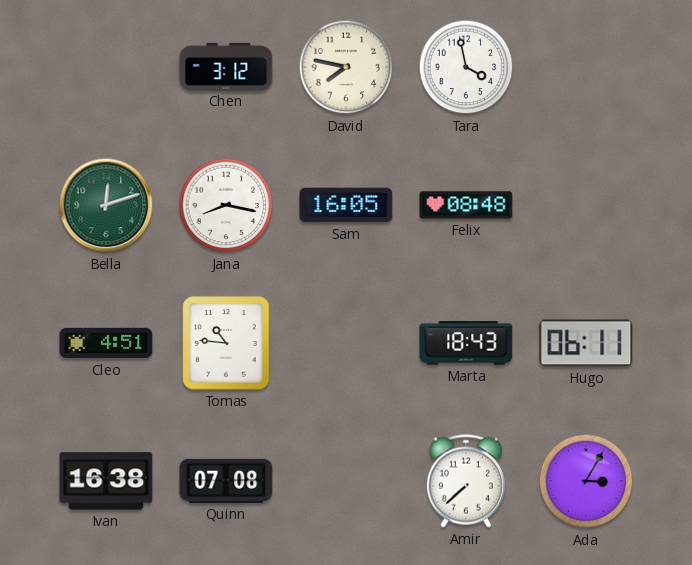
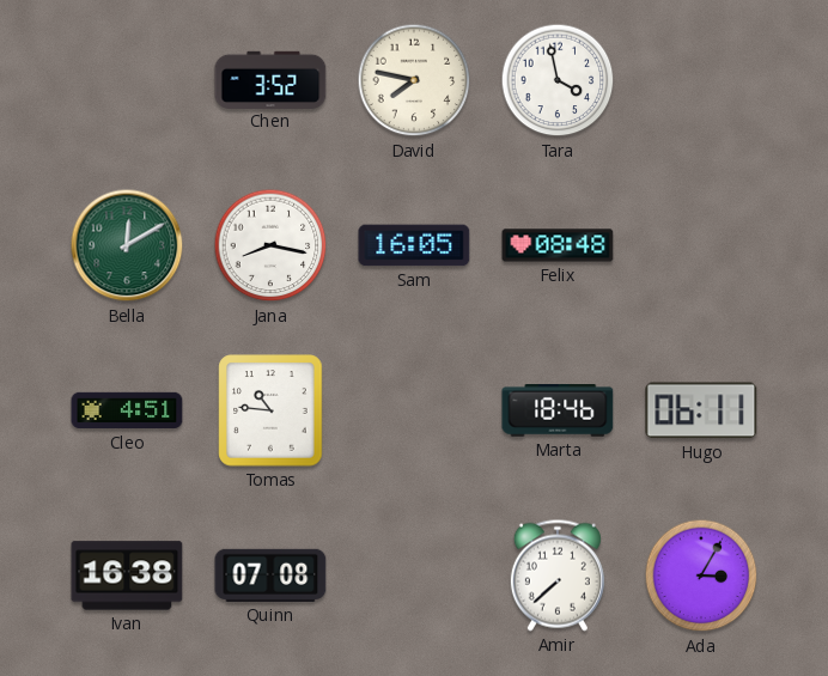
Chen: 3:12 -> 3:52
Bella: 12:12 -> 12:10
Marta: 18:43 -> 18:46
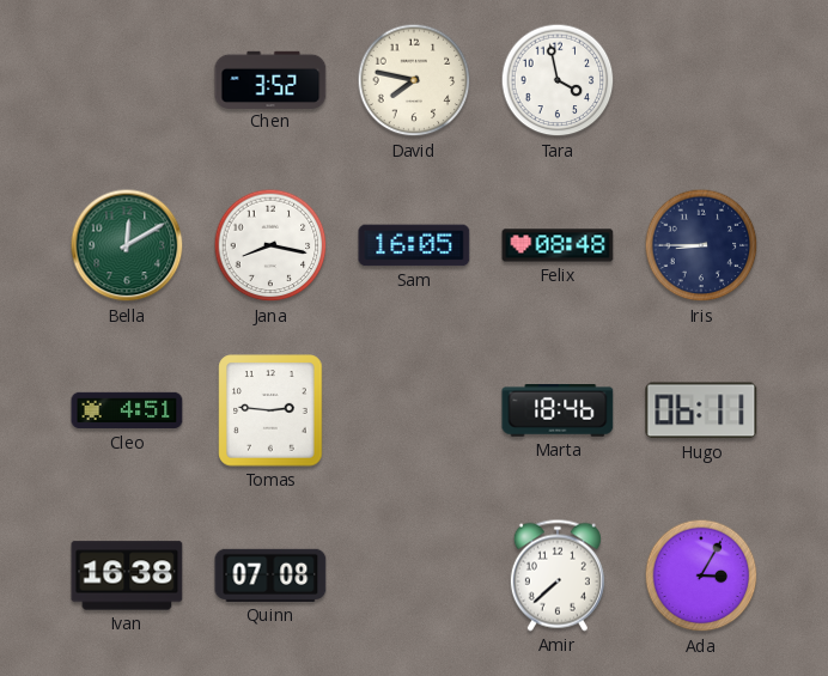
Iris: none -> 8:45
Tomas: 10:46 -> 2:46
